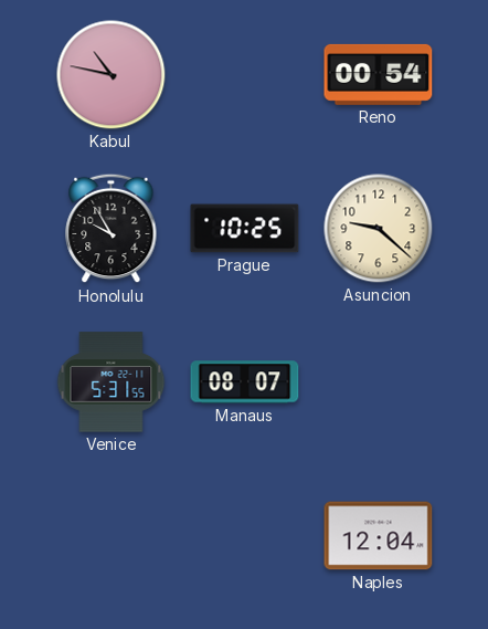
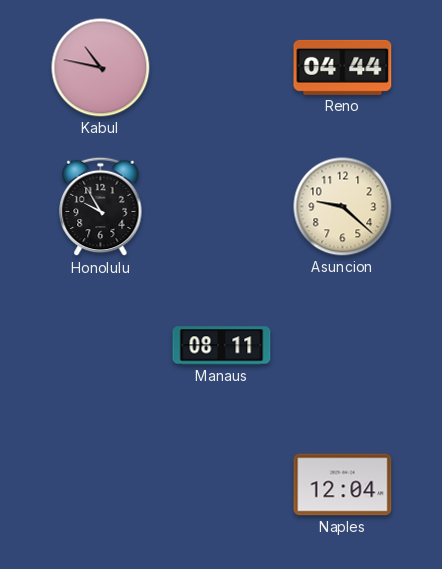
Reno: 00:54 -> 04:44
Prague: 10:25 -> none
Venice: 5:31 -> none
Manaus: 08:07 -> 08:11
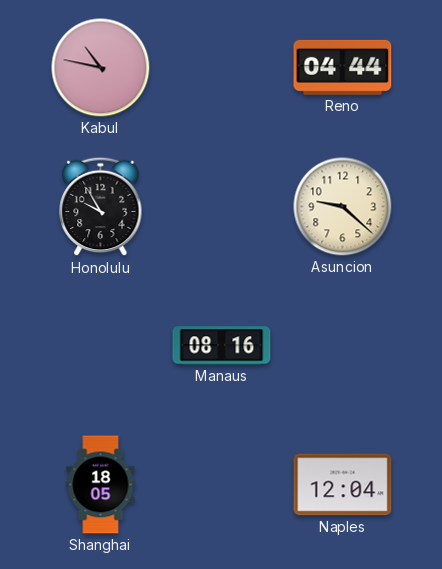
Manaus: 08:11 -> 08:16
Shanghai: none -> 18:05
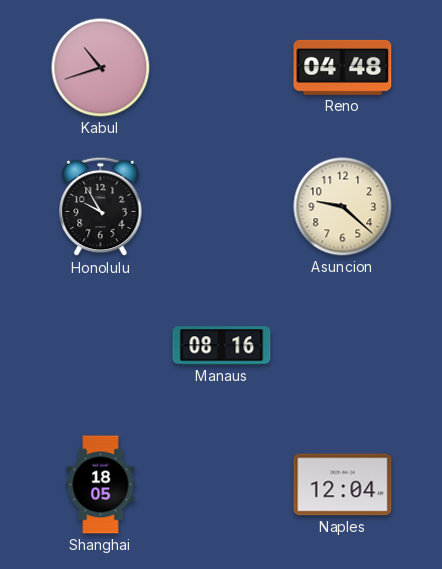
Kabul: 10:47 -> 10:42
Reno: 04:44 -> 04:48
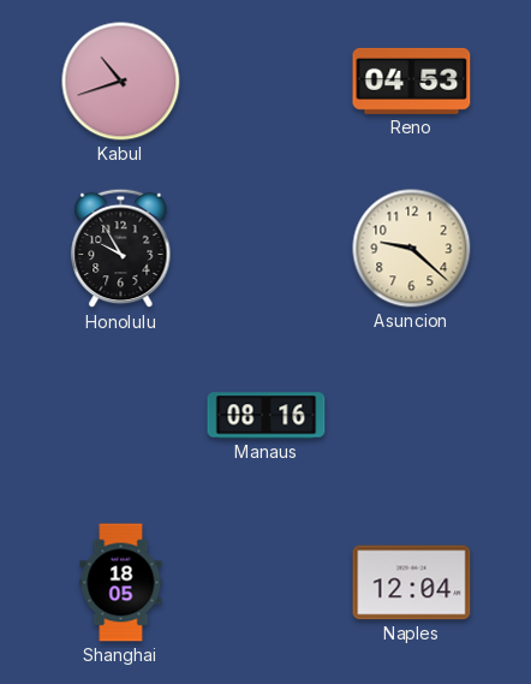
Reno: 04:48 -> 04:53
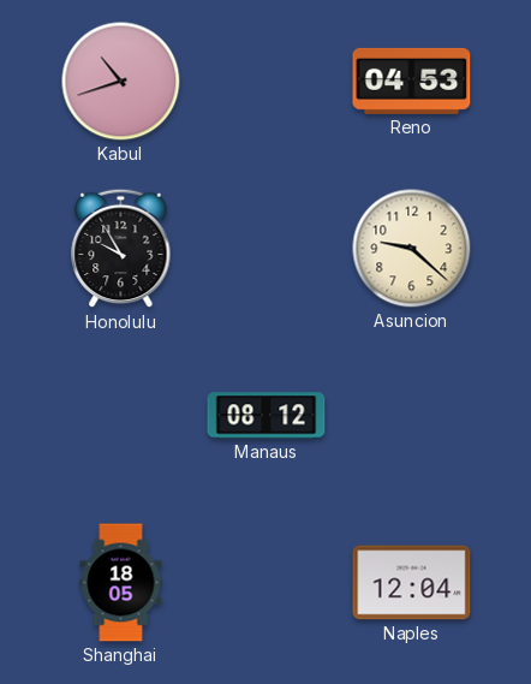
Manaus: 08:16 -> 08:12
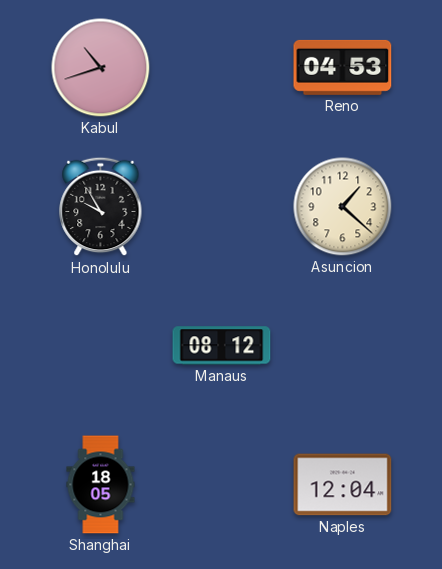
Asuncion: 9:22 -> 1:22
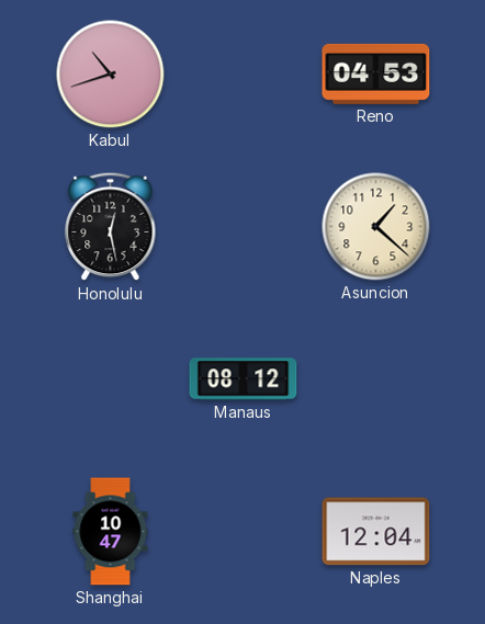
Honolulu: 9:55 -> 12:28
Shanghai: 18:05 -> 10:47
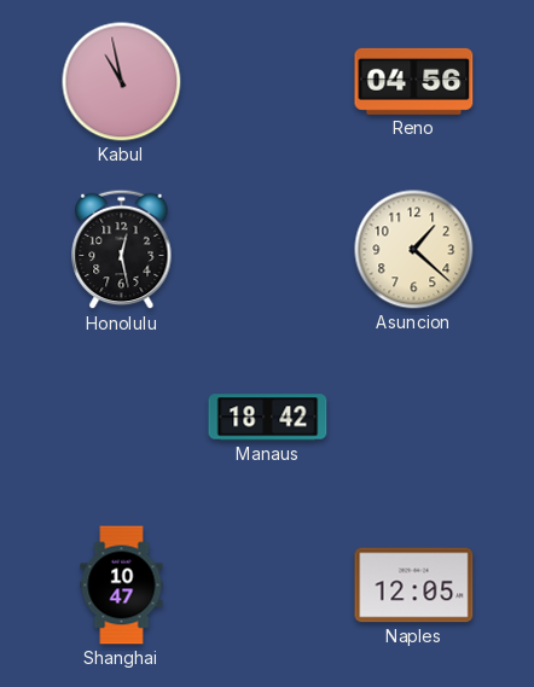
Kabul: 10:42 -> 10:58
Reno: 04:53 -> 04:56
Manaus: 08:12 -> 18:42
Naples: 12:04 -> 12:05
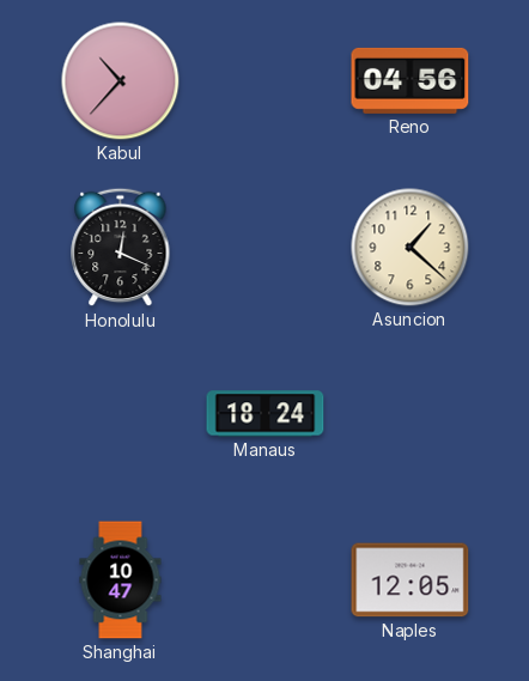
Kabul: 10:58 -> 10:37
Honolulu: 12:28 -> 12:19
Manaus: 18:42 -> 18:24
